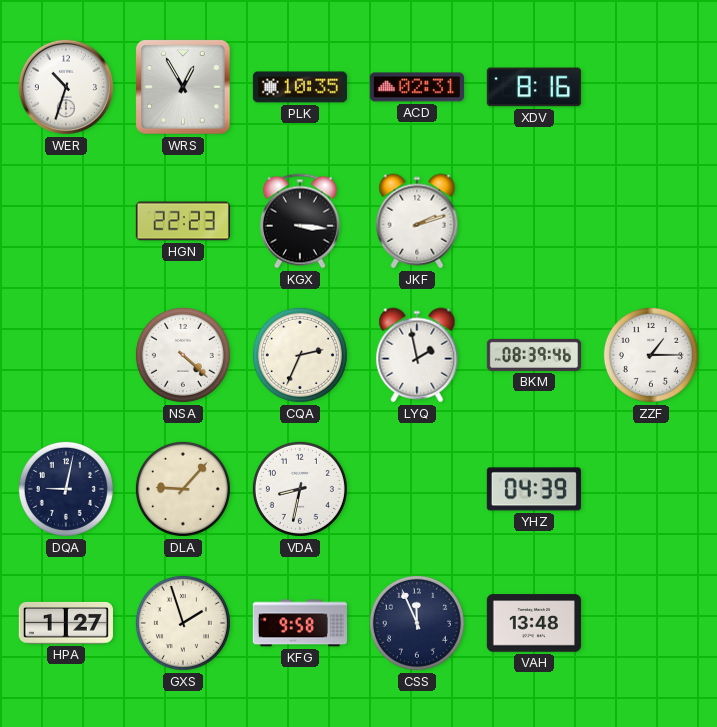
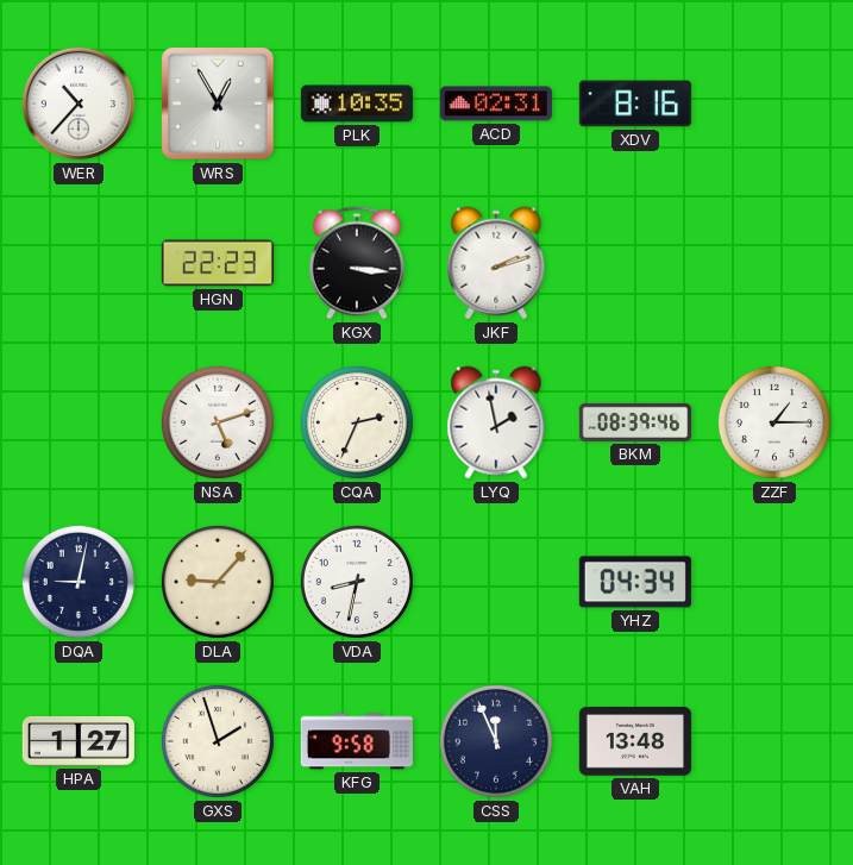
WER: 10:33 -> 10:37
NSA: 4:22 -> 5:12
YHZ: 04:39 -> 04:34
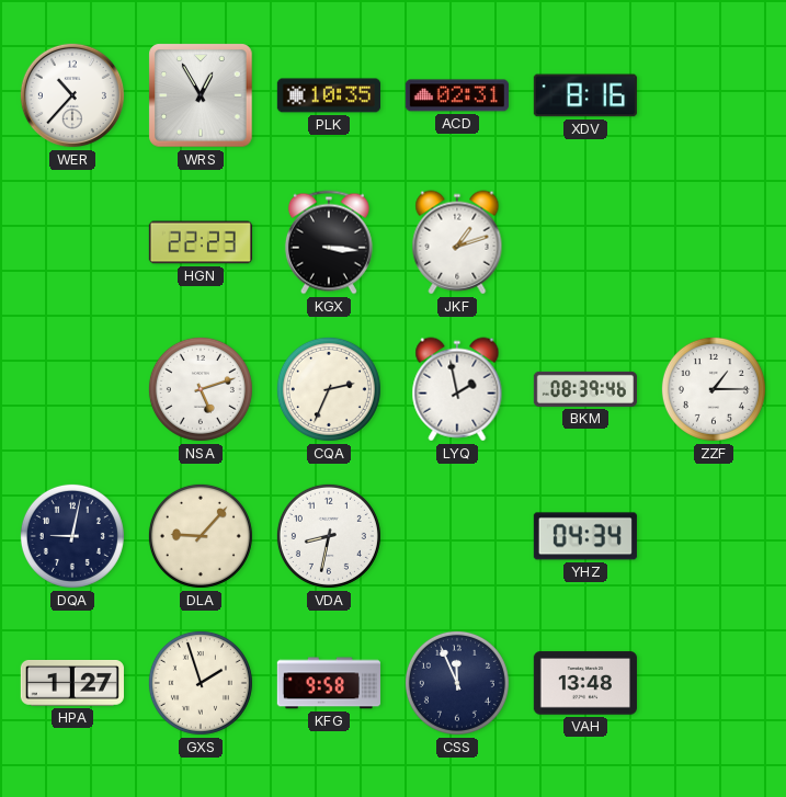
JKF: 2:12 -> 1:12
